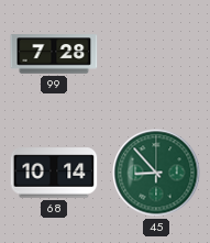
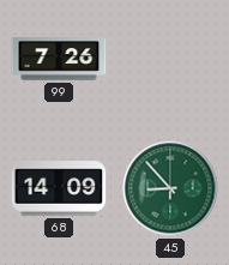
99: 7:28 -> 7:26
68: 10:14 -> 14:09
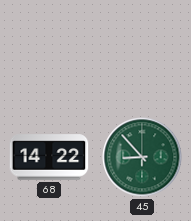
99: 7:26 -> none
68: 14:09 -> 14:22
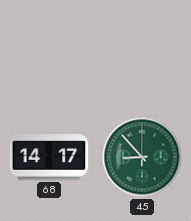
68: 14:22 -> 14:17
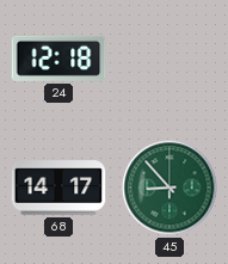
24: none -> 12:18
